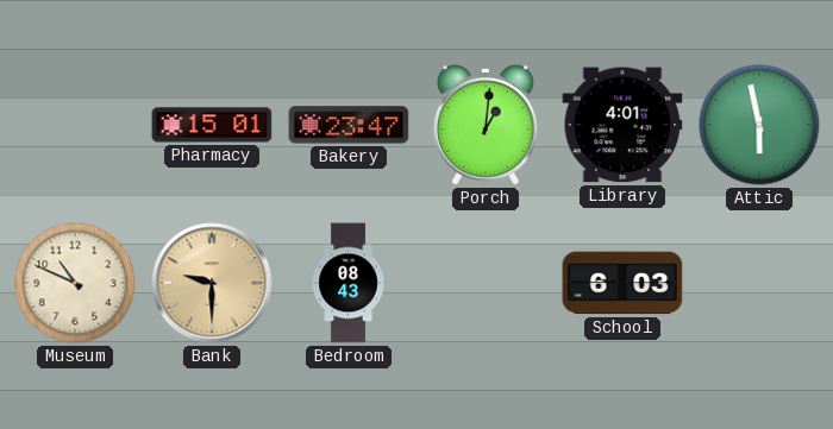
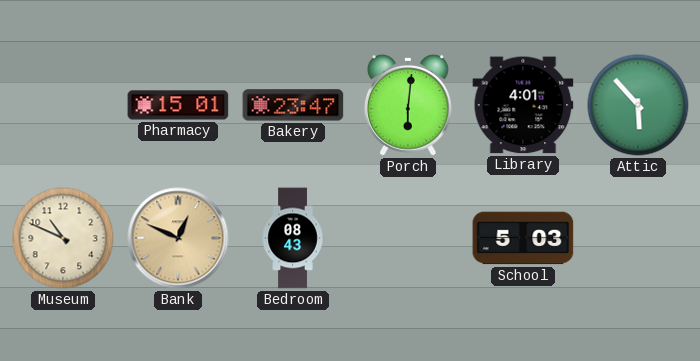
Porch: 1:01 -> 6:01
Attic: 5:58 -> 5:53
Bank: 9:30 -> 12:49
School: 6:03 -> 5:03
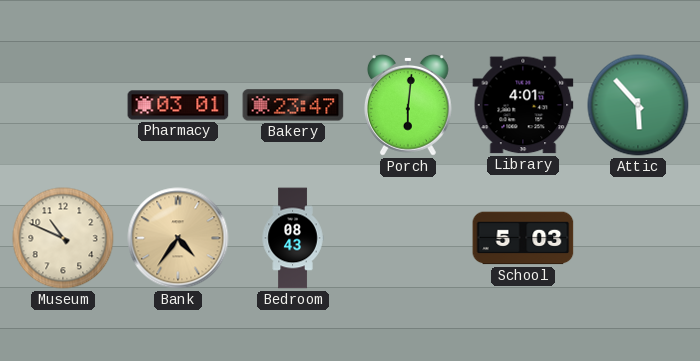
Pharmacy: 15:01 -> 03:01
Bank: 12:49 -> 4:36
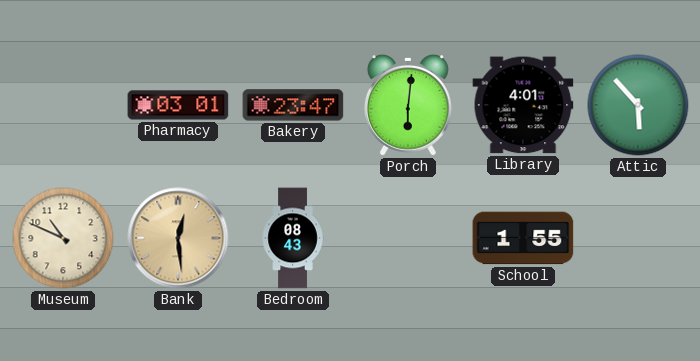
Bank: 4:36 -> 12:29
School: 5:03 -> 1:55
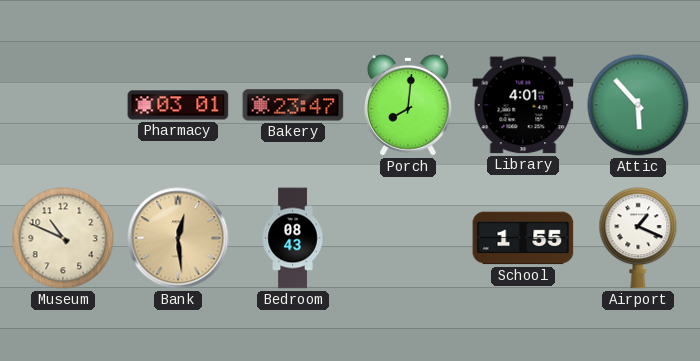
Porch: 6:01 -> 8:01
Airport: none -> 1:19
